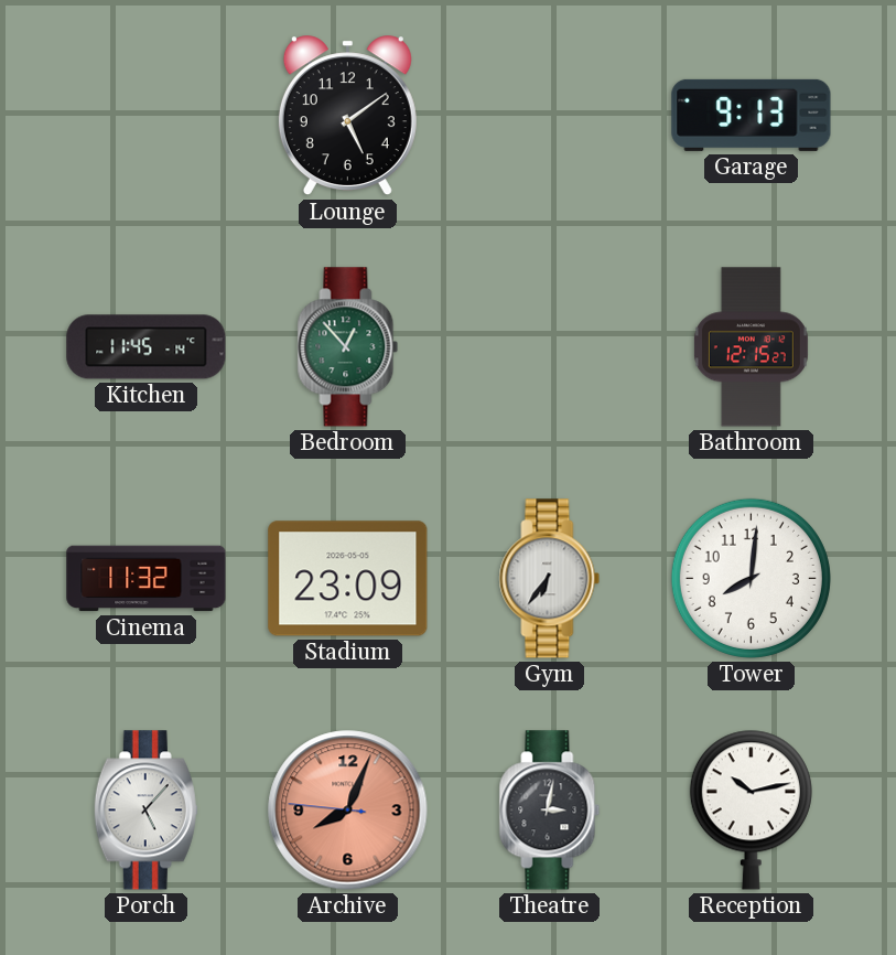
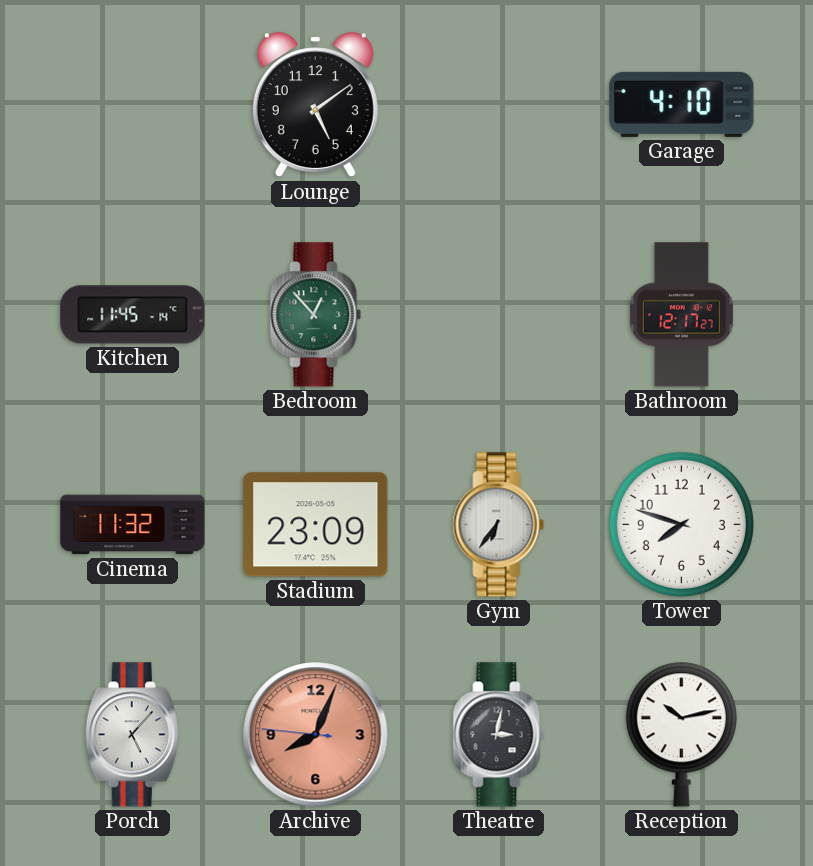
Garage: 9:13 -> 4:10
Bathroom: 12:15 -> 12:17
Tower: 8:01 -> 7:48
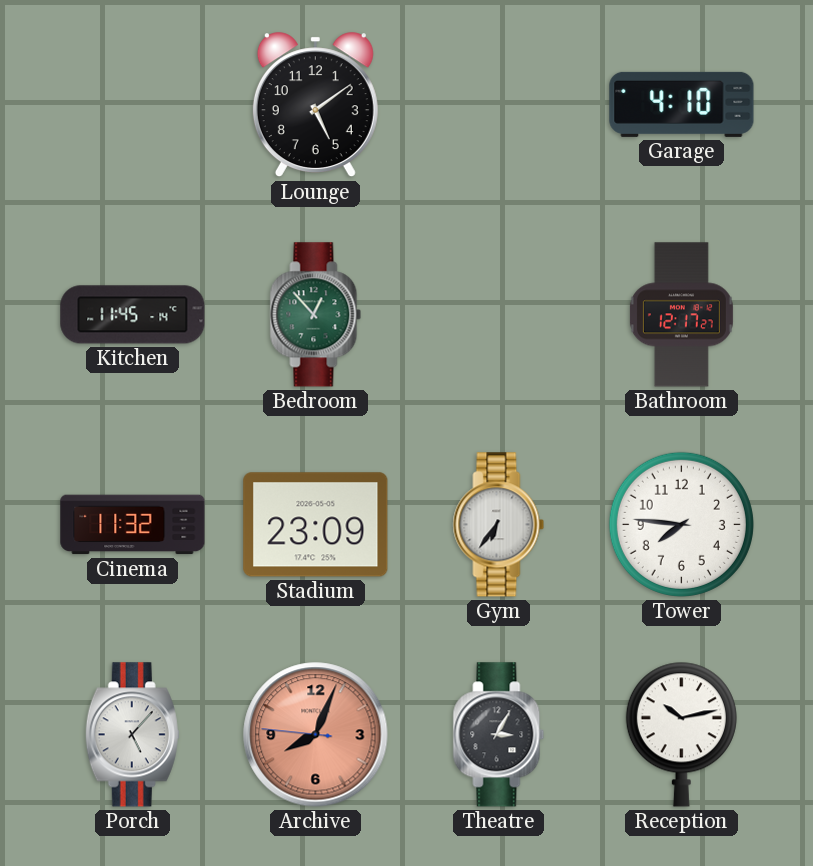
Tower: 7:48 -> 7:46
Theatre: 3:02 -> 3:05
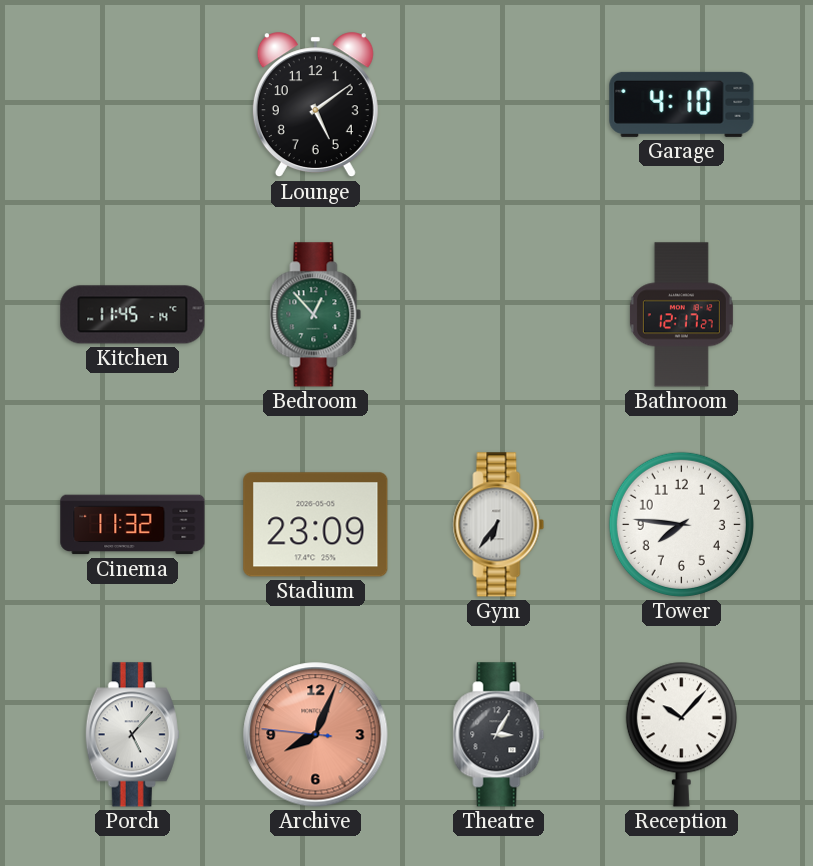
Reception: 10:13 -> 10:07
